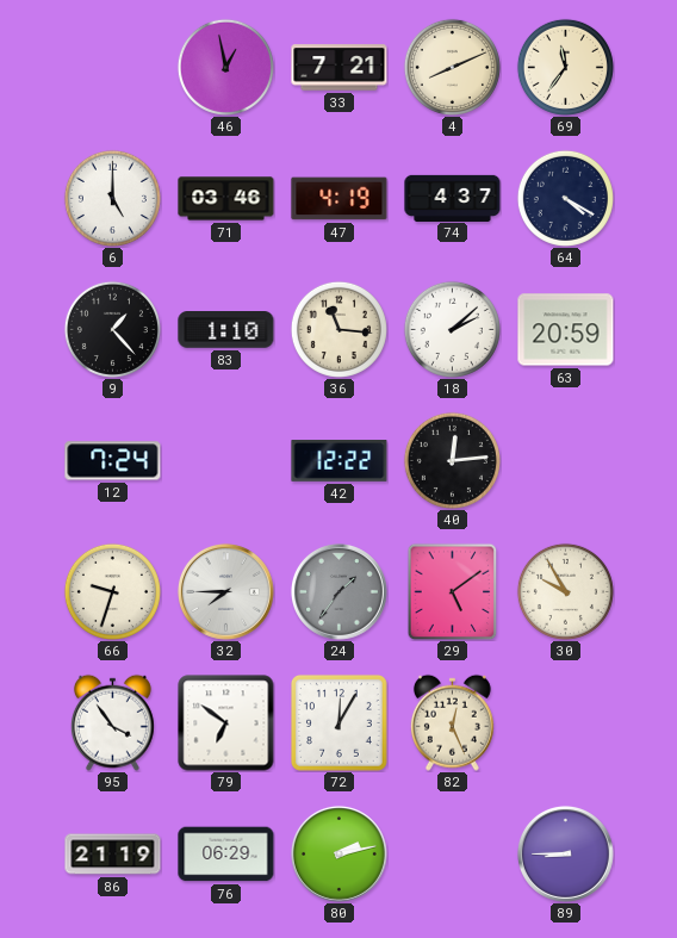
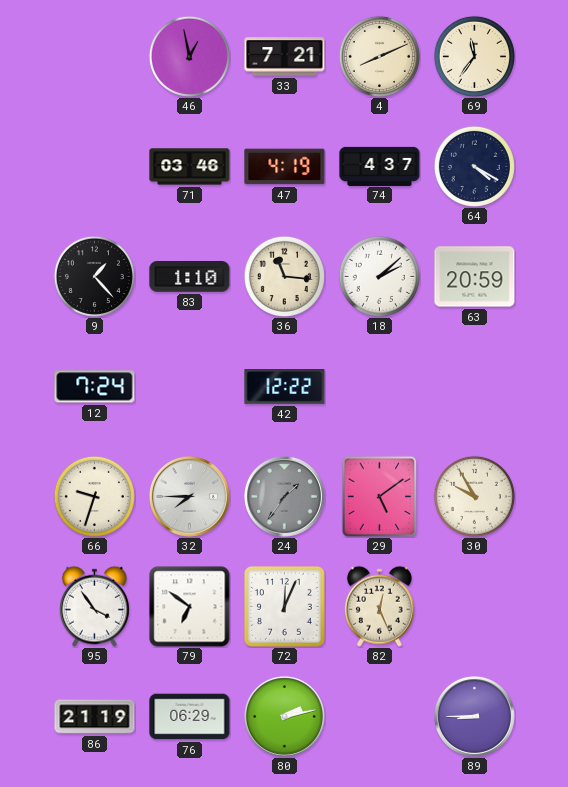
6: 5:00 -> none
40: 12:14 -> none
72: 12:05 -> 12:04
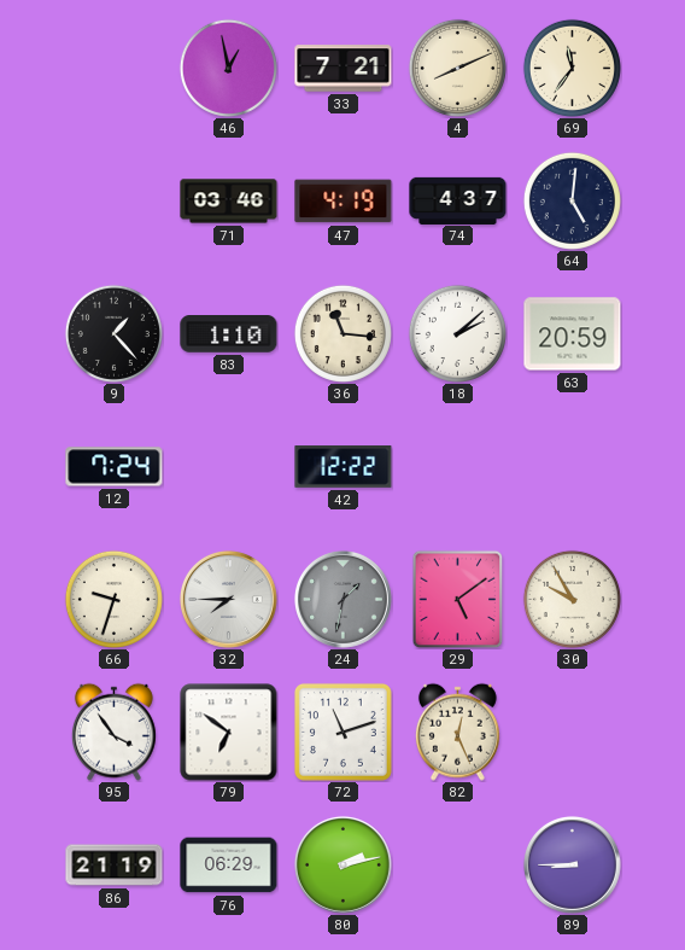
64: 4:20 -> 5:01
24: 1:36 -> 1:32
72: 12:04 -> 11:12
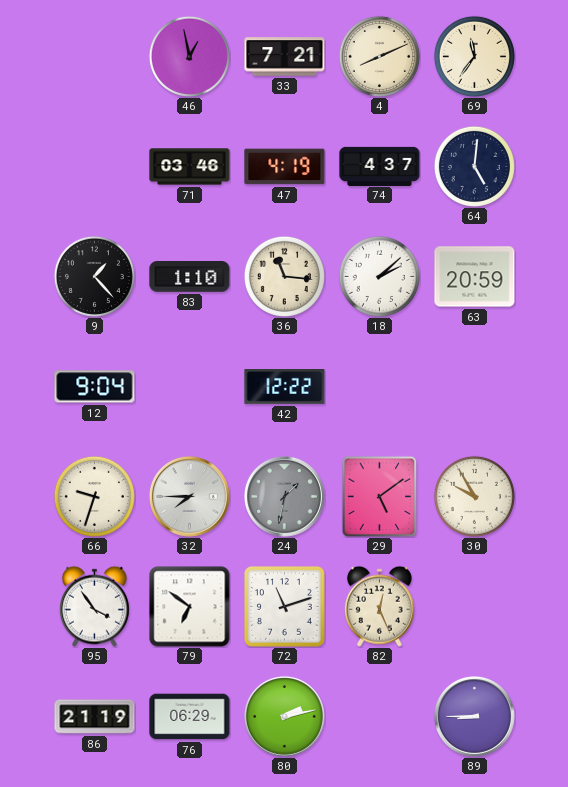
12: 7:24 -> 9:04
